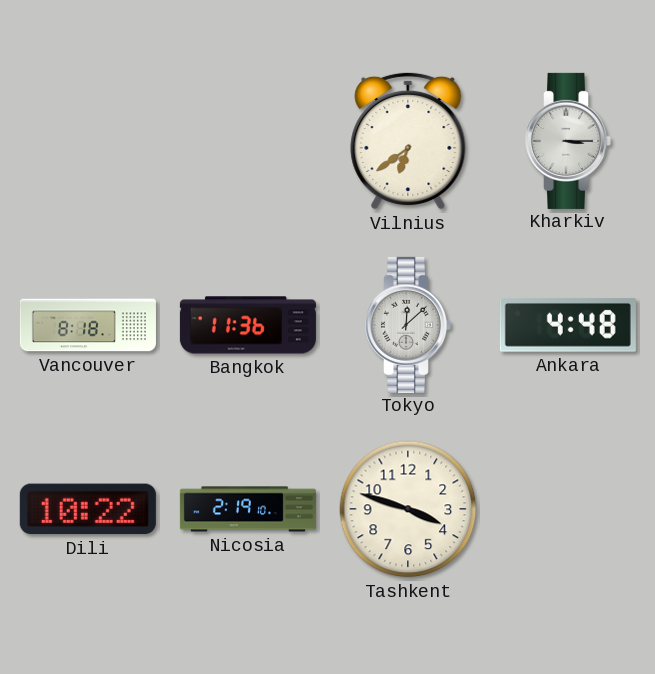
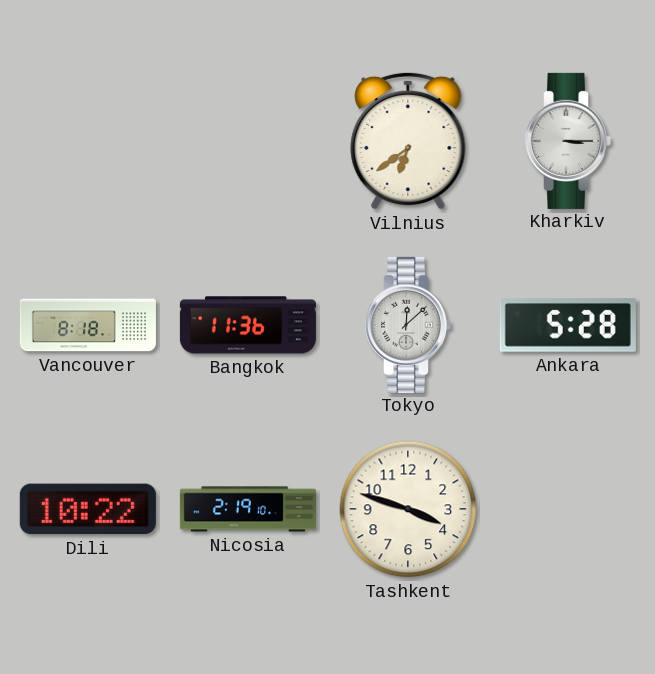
Ankara: 4:48 -> 5:28
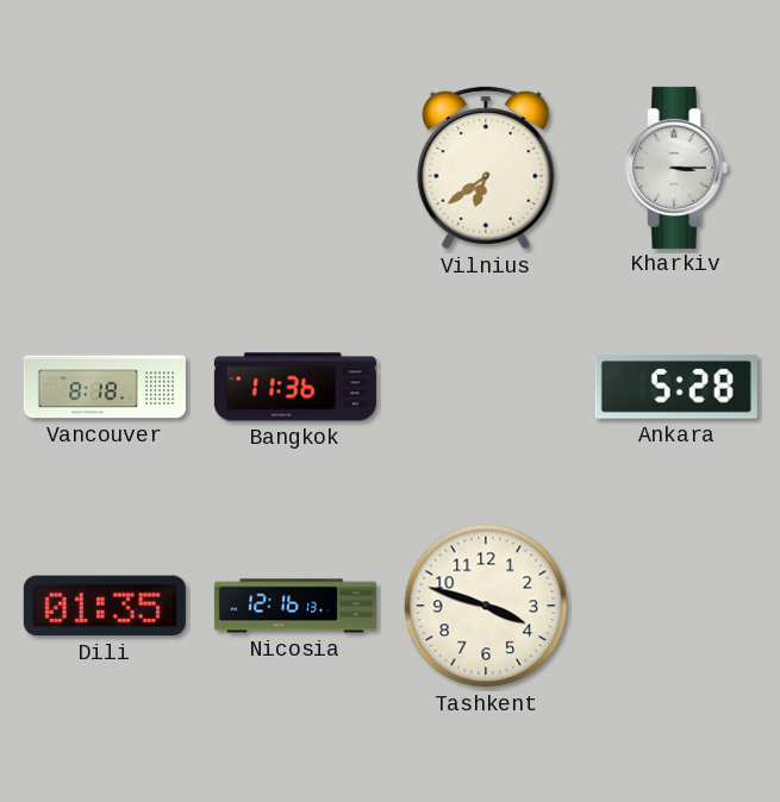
Tokyo: 12:08 -> none
Dili: 10:22 -> 01:35
Nicosia: 2:19 -> 12:16
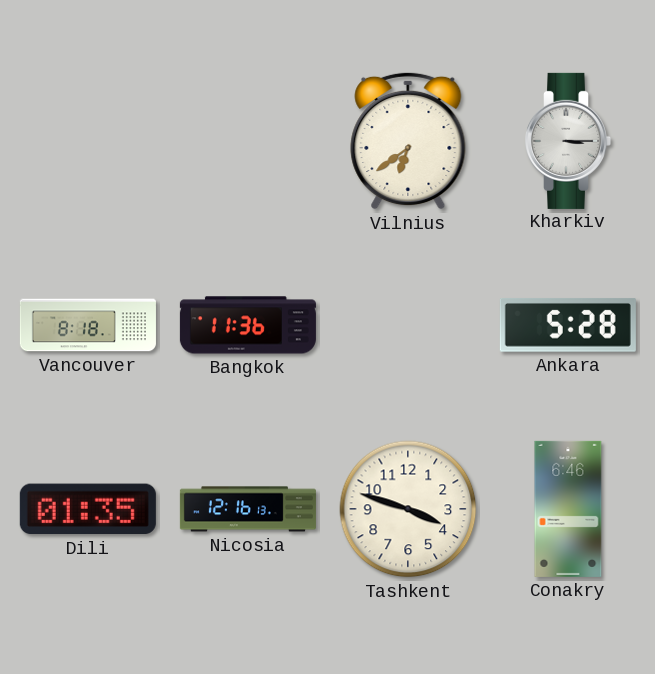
Conakry: none -> 6:46
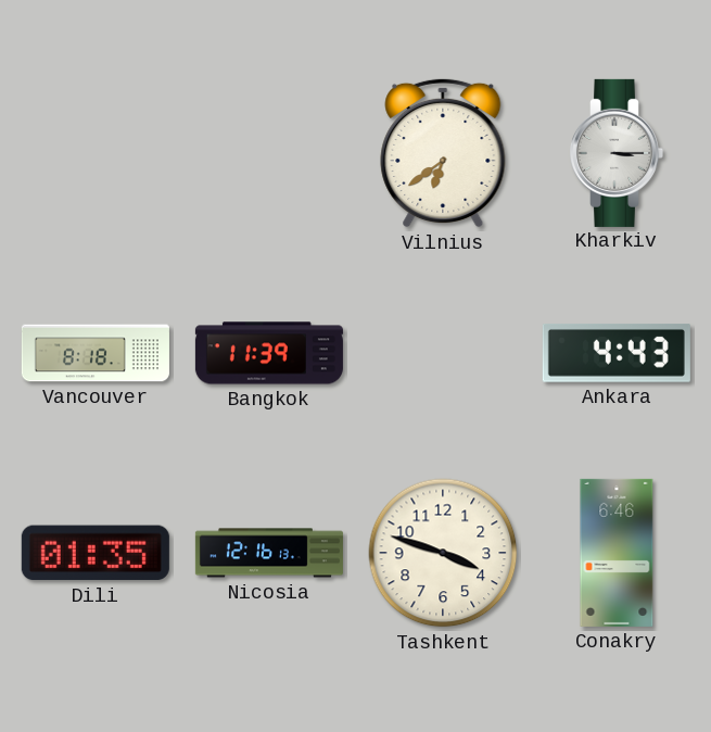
Bangkok: 11:36 -> 11:39
Ankara: 5:28 -> 4:43
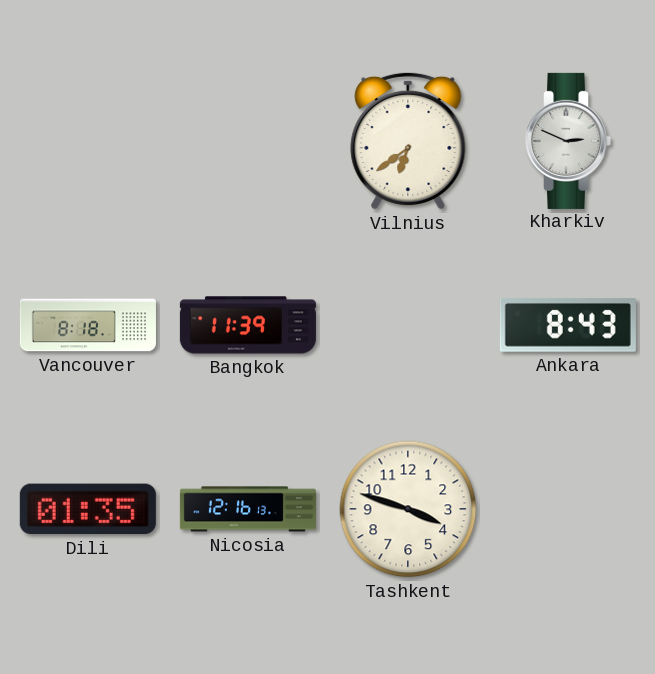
Kharkiv: 3:15 -> 2:49
Ankara: 4:43 -> 8:43
Conakry: 6:46 -> none
